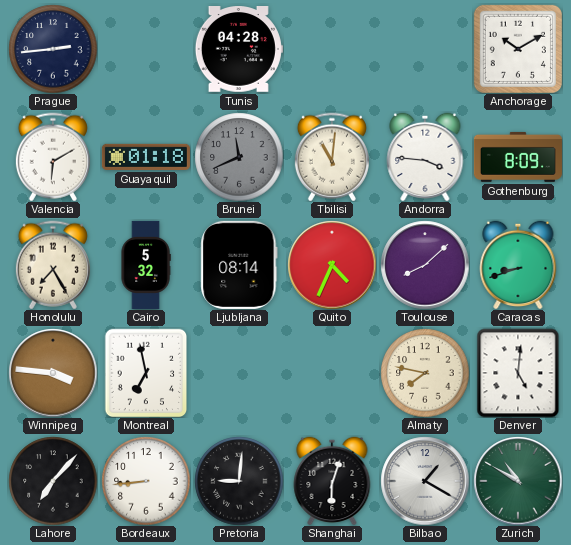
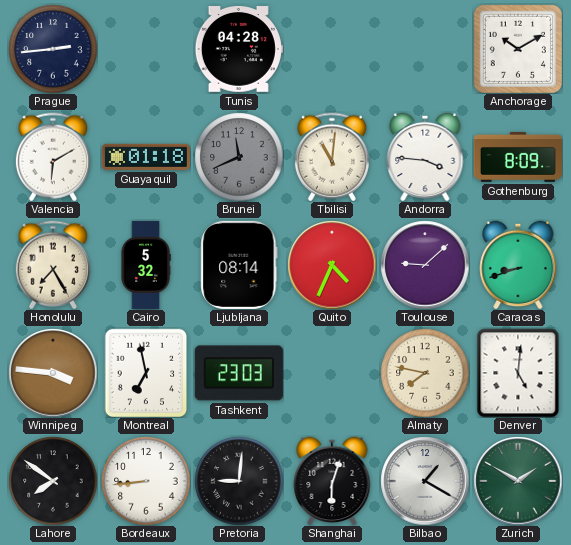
Toulouse: 8:08 -> 9:08
Tashkent: none -> 23:03
Lahore: 7:07 -> 7:51
Zurich: 10:50 -> 1:50
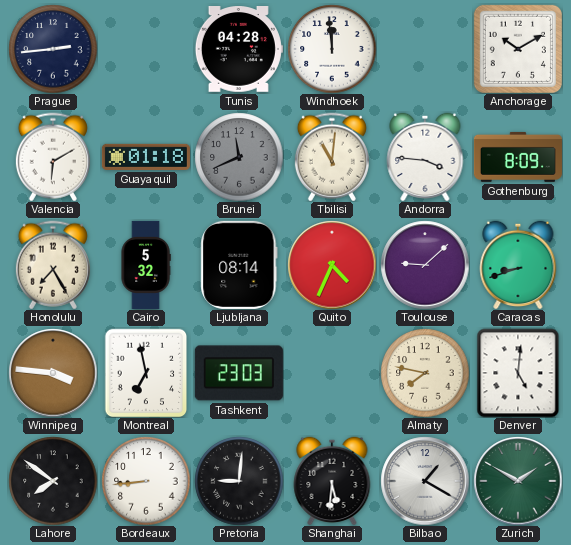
Windhoek: none -> 11:59
Shanghai: 6:03 -> 5:31
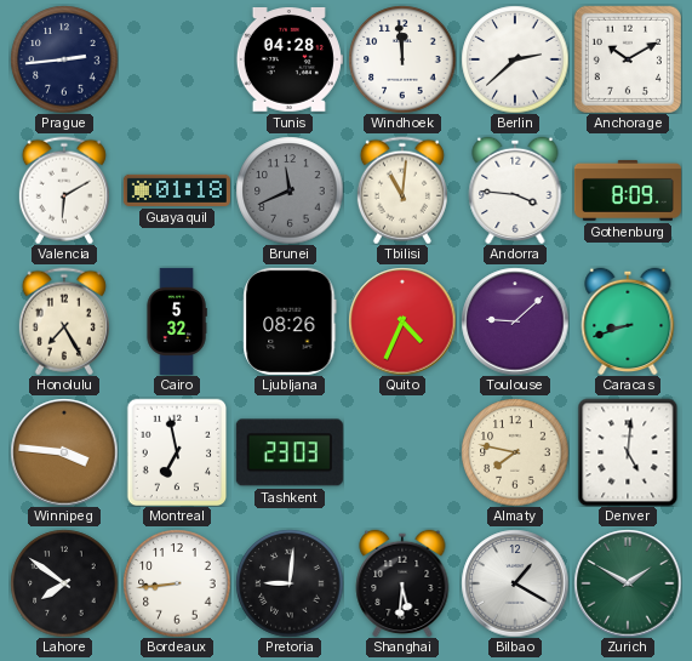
Berlin: none -> 2:38
Ljubljana: 08:14 -> 08:26
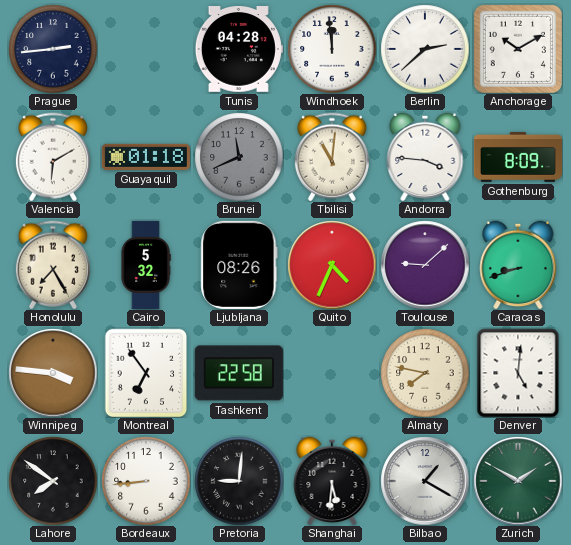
Montreal: 6:58 -> 6:54
Tashkent: 23:03 -> 22:58
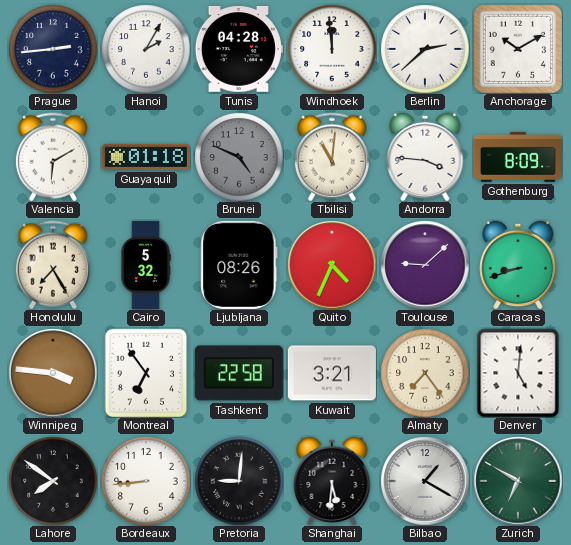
Hanoi: none -> 2:05
Brunei: 11:41 -> 4:49
Kuwait: none -> 3:21
Almaty: 7:47 -> 7:24
Zurich: 1:50 -> 6:50
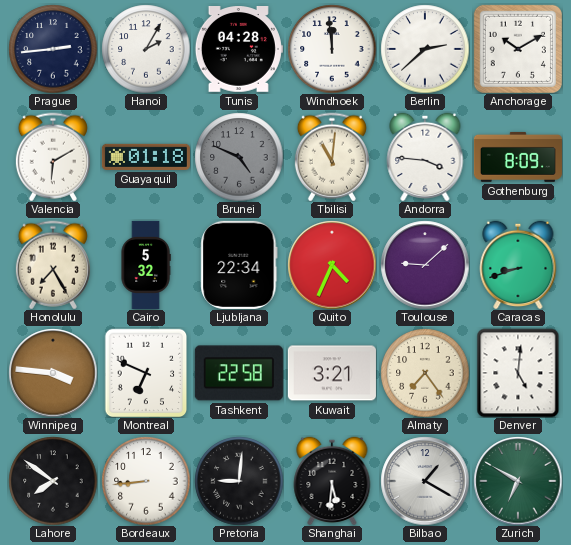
Ljubljana: 08:26 -> 22:34
Montreal: 6:54 -> 6:49
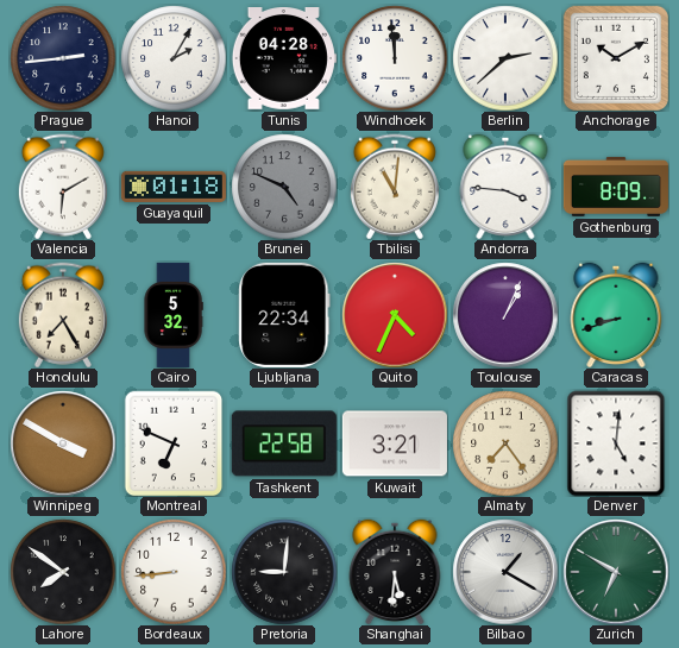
Toulouse: 9:08 -> 1:04
Winnipeg: 3:46 -> 3:50
